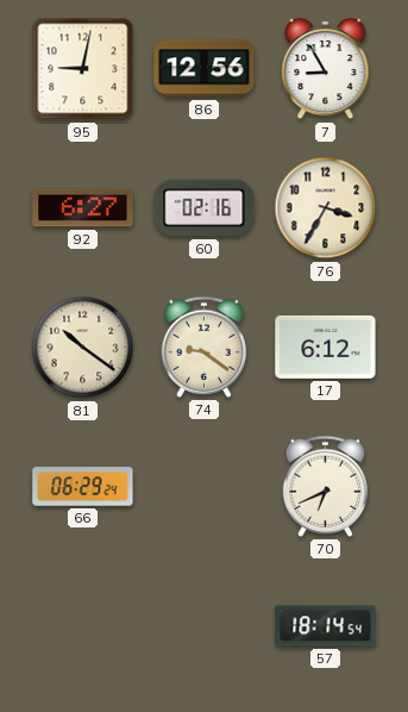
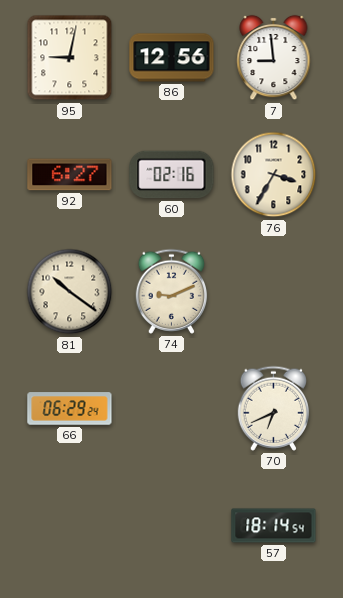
7: 8:55 -> 8:59
74: 9:21 -> 9:11
17: 6:12 -> none
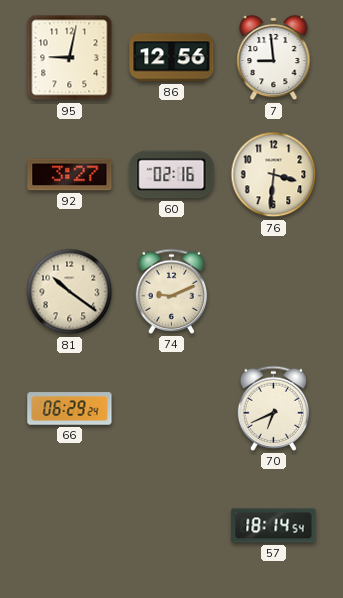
92: 6:27 -> 3:27
76: 3:35 -> 3:31
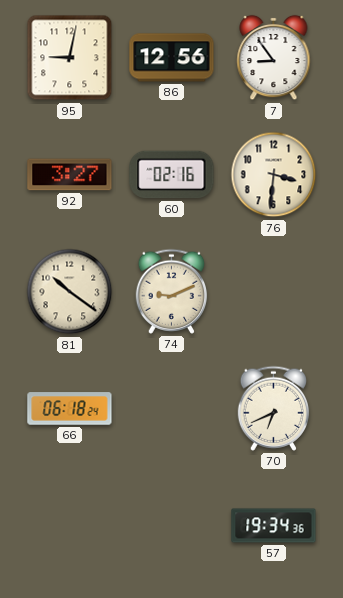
7: 8:59 -> 8:54
66: 06:29 -> 06:18
57: 18:14 -> 19:34
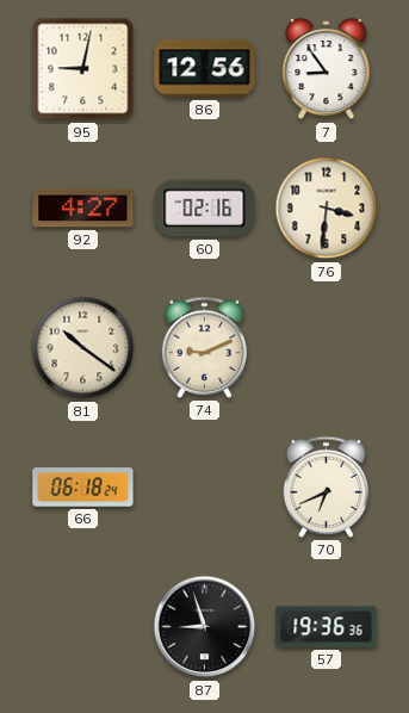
92: 3:27 -> 4:27
87: none -> 8:57
57: 19:34 -> 19:36
